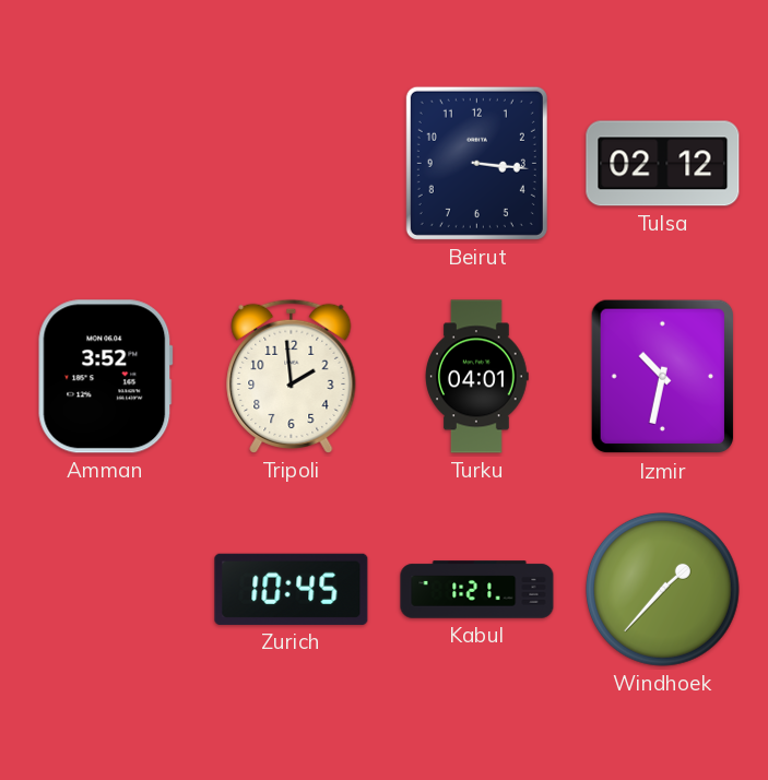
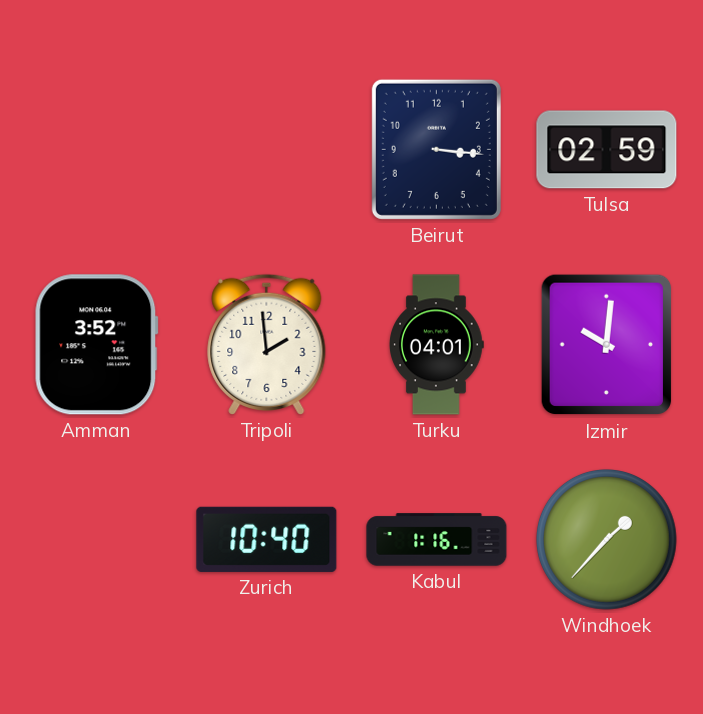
Tulsa: 02:12 -> 02:59
Izmir: 10:32 -> 10:01
Zurich: 10:45 -> 10:40
Kabul: 1:21 -> 1:16
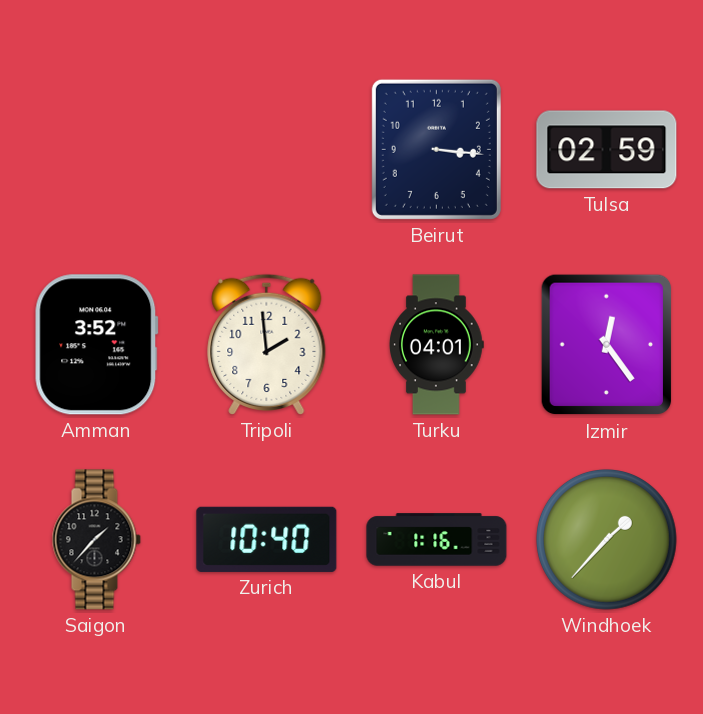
Izmir: 10:01 -> 12:24
Saigon: none -> 1:37
